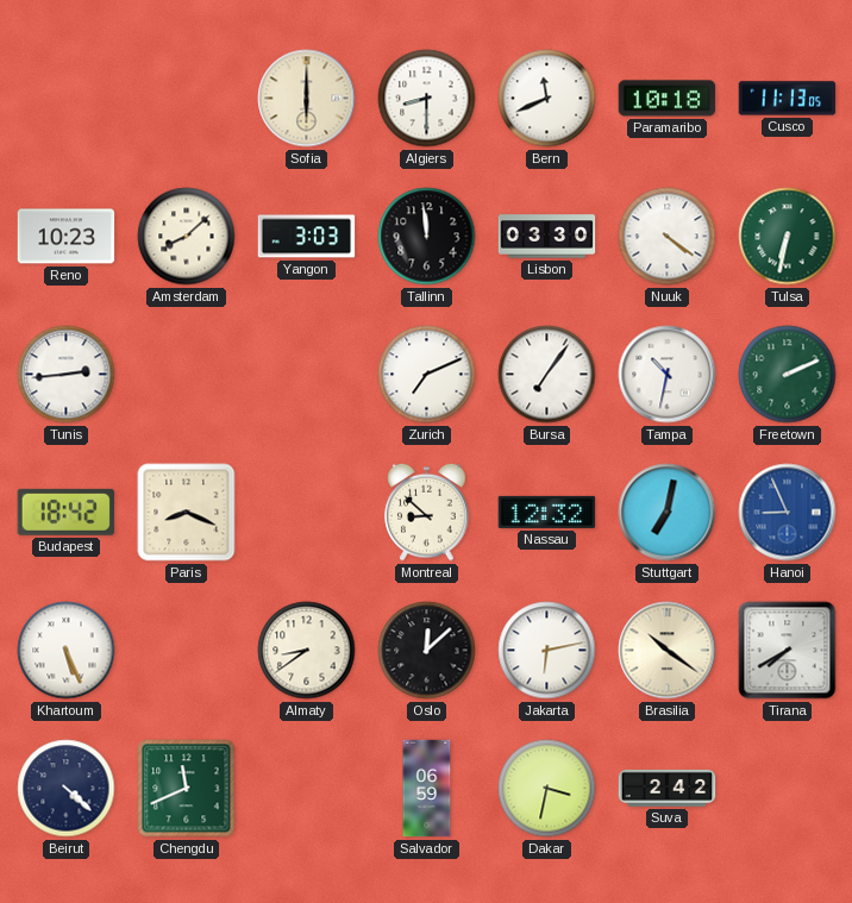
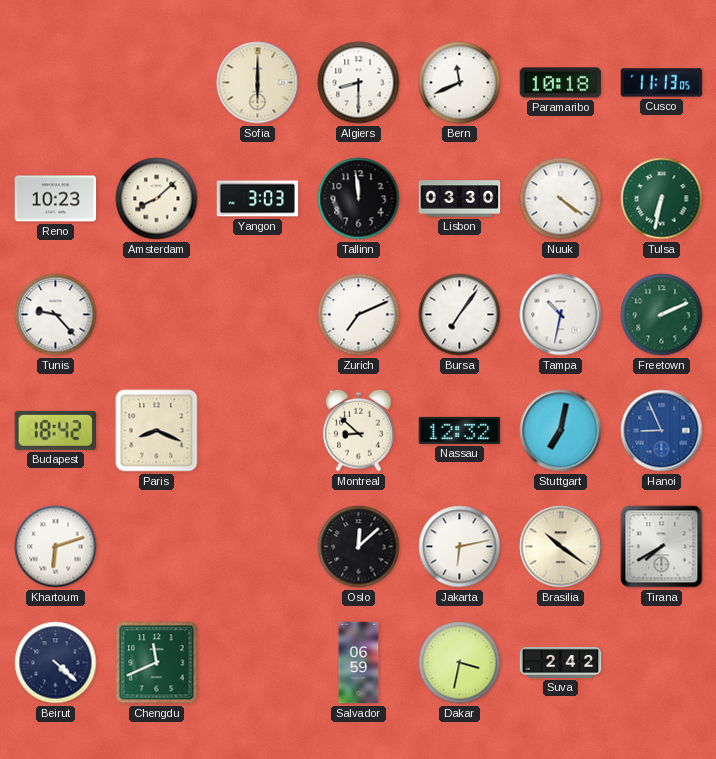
Tunis: 2:44 -> 9:23
Khartoum: 5:26 -> 6:12
Almaty: 8:39 -> none
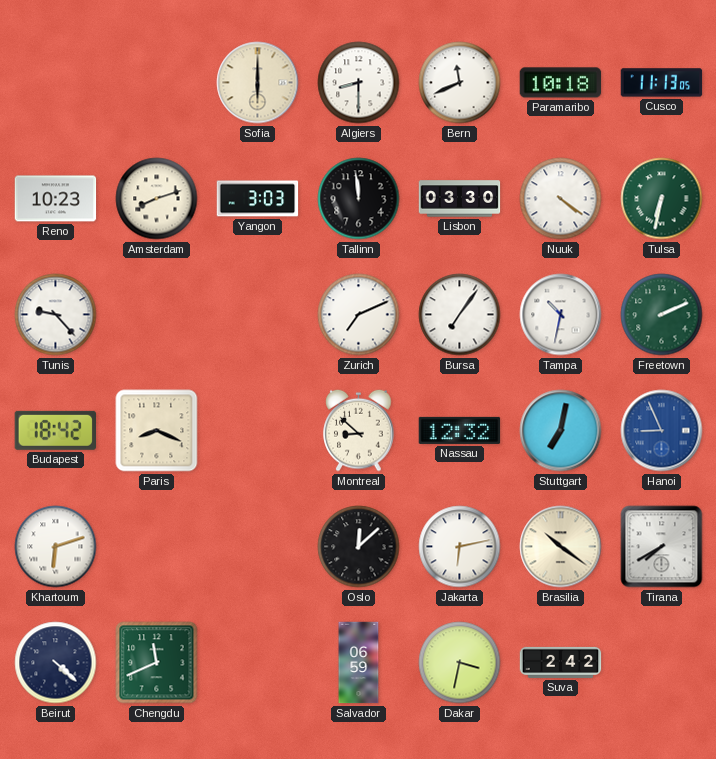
Amsterdam: 8:08 -> 8:12
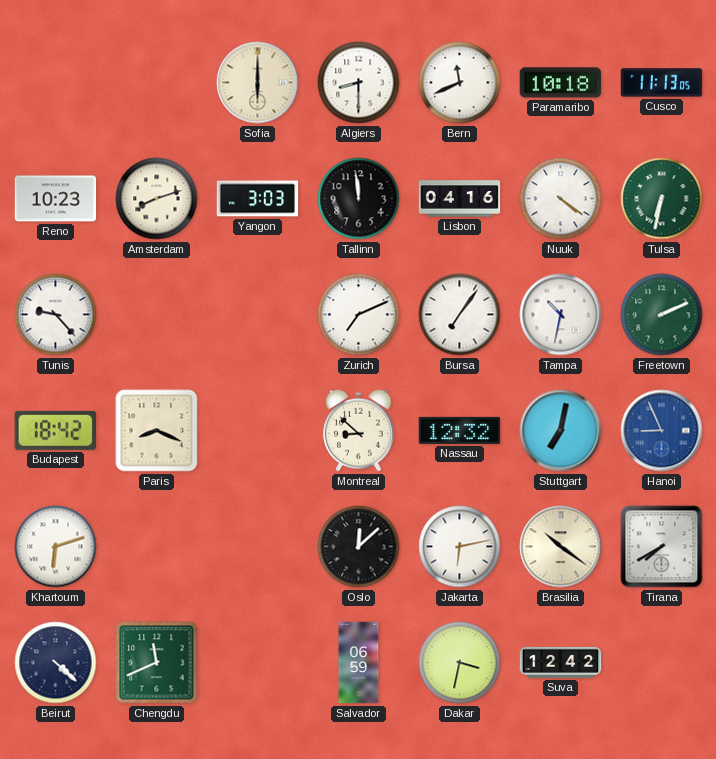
Lisbon: 03:30 -> 04:16
Suva: 2:42 -> 12:42
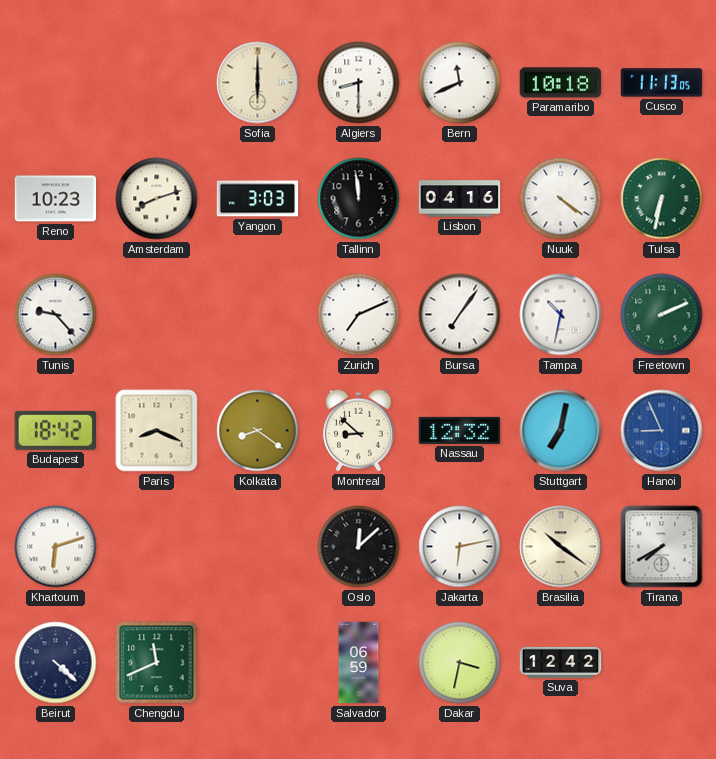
Kolkata: none -> 8:21
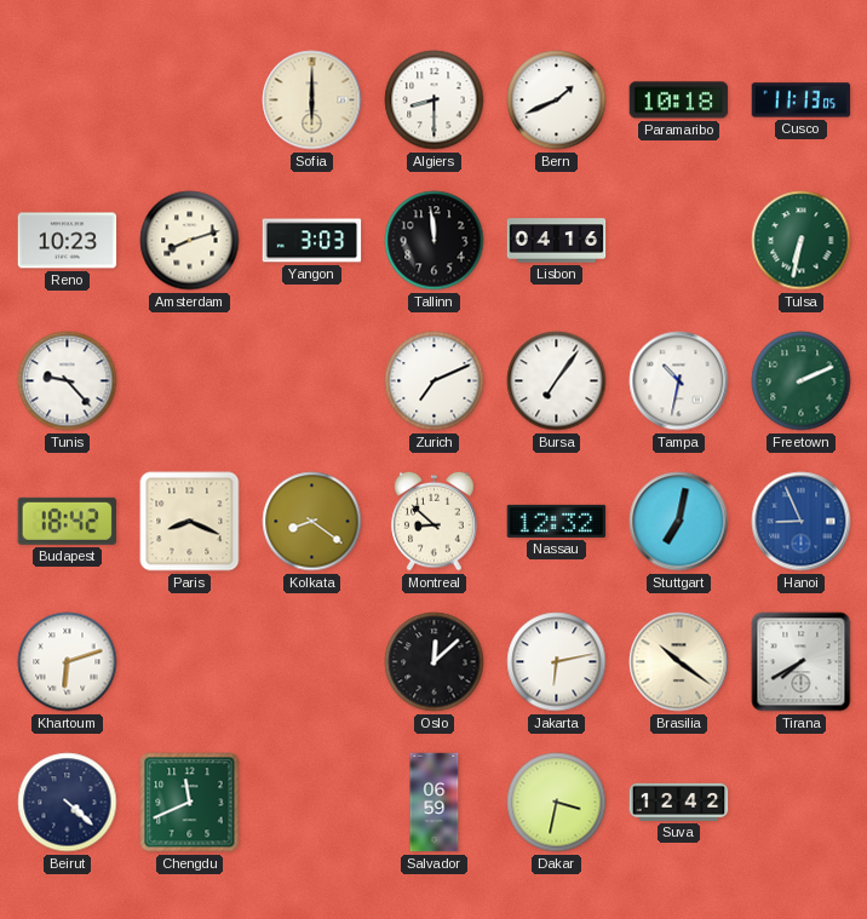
Bern: 11:41 -> 1:41
Nuuk: 4:21 -> none
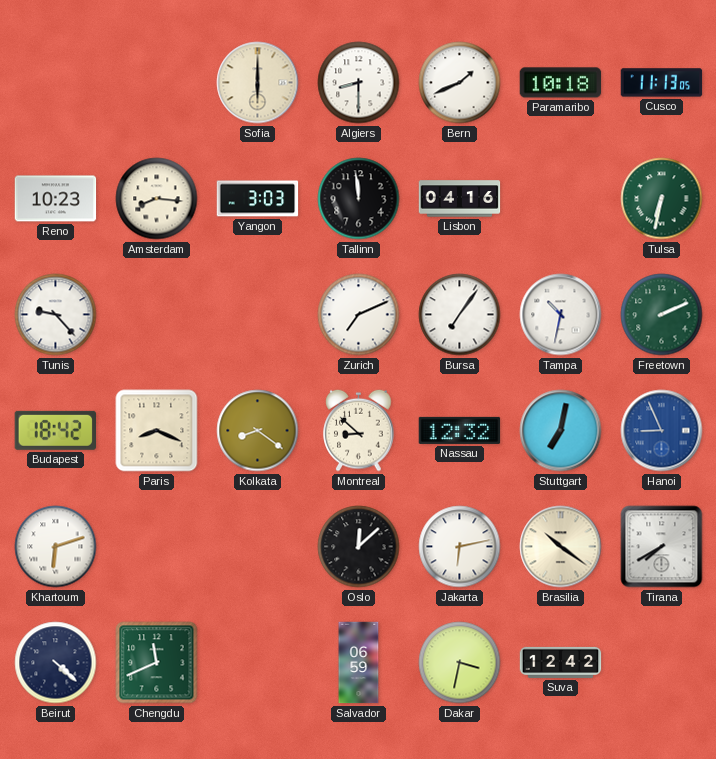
Amsterdam: 8:12 -> 8:16
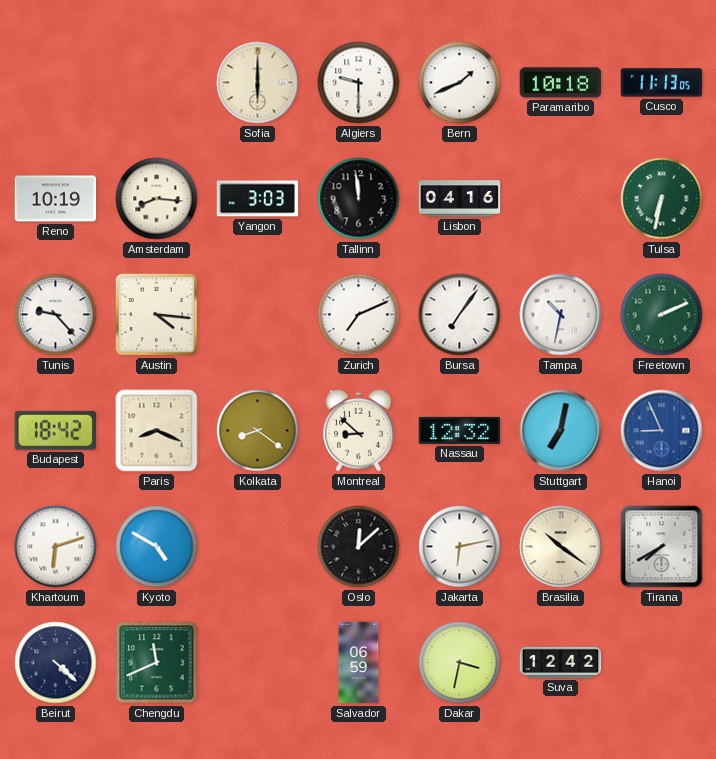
Algiers: 8:30 -> 9:30
Reno: 10:23 -> 10:19
Austin: none -> 4:16
Kyoto: none -> 4:50
